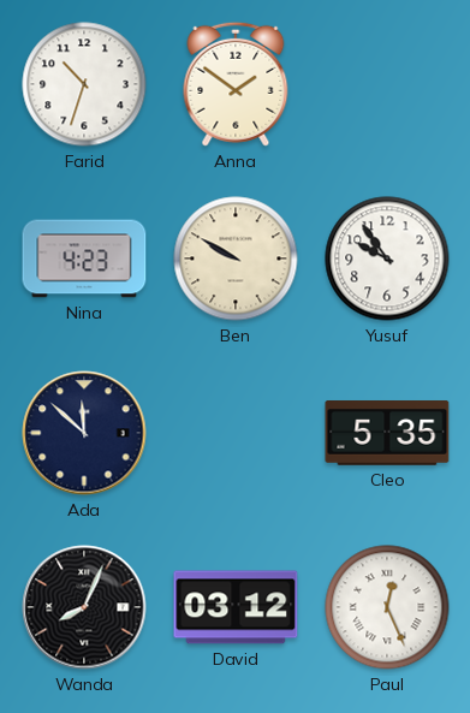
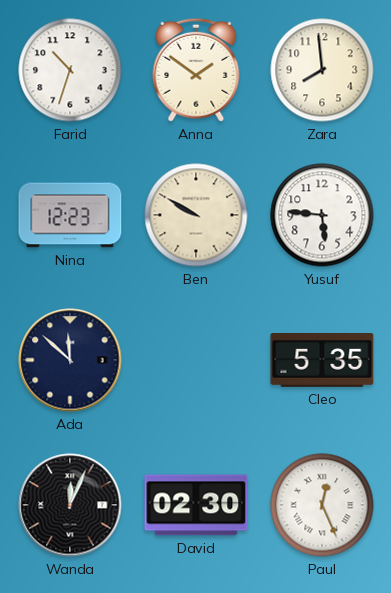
Zara: none -> 7:59
Nina: 4:23 -> 12:23
Yusuf: 9:54 -> 5:46
Wanda: 8:04 -> 12:04
David: 03:12 -> 02:30
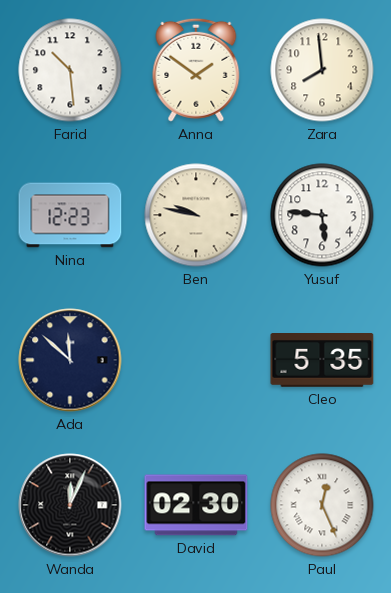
Farid: 10:33 -> 10:29
Ben: 9:50 -> 9:47
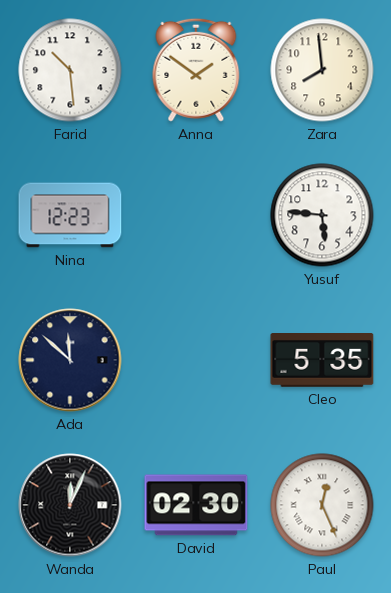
Ben: 9:47 -> none
